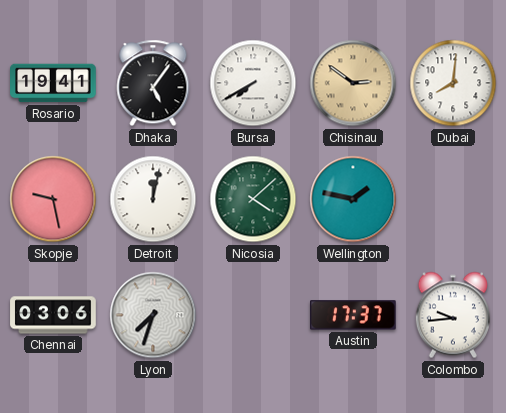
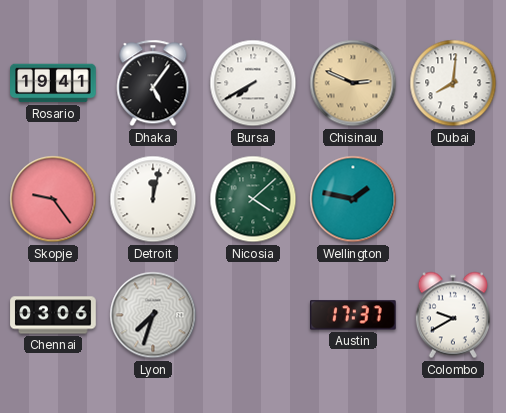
Chisinau: 2:51 -> 2:49
Skopje: 9:28 -> 9:24
Colombo: 9:44 -> 9:40
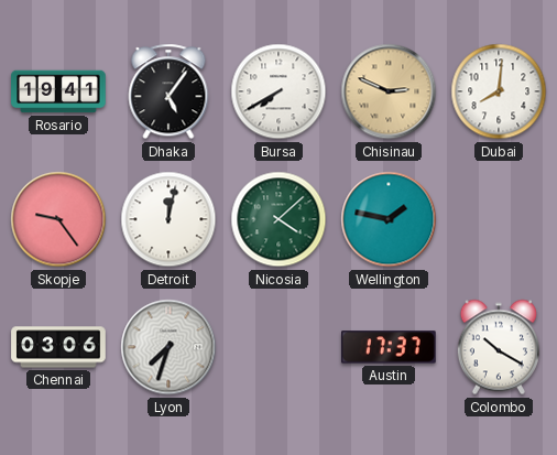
Colombo: 9:40 -> 10:20
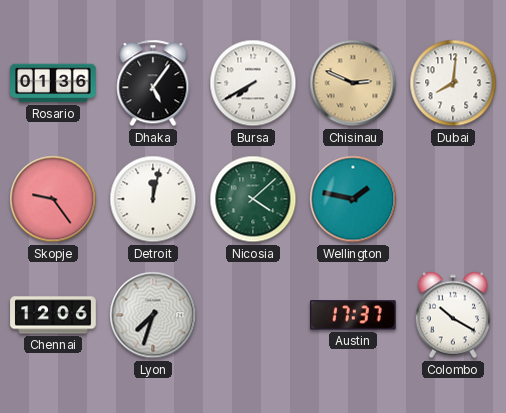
Rosario: 19:41 -> 01:36
Chennai: 03:06 -> 12:06
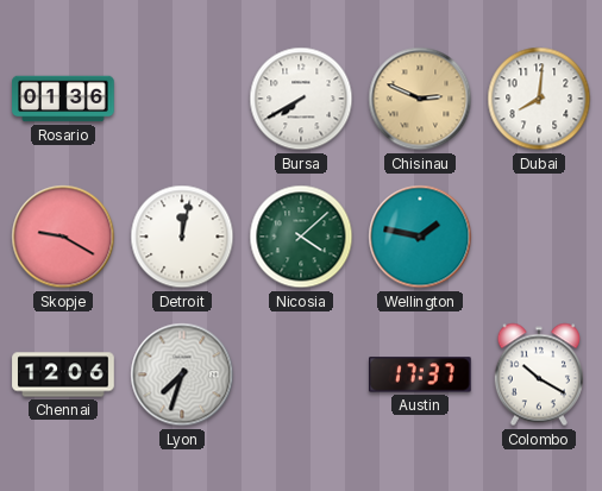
Dhaka: 5:06 -> none
Skopje: 9:24 -> 9:20
